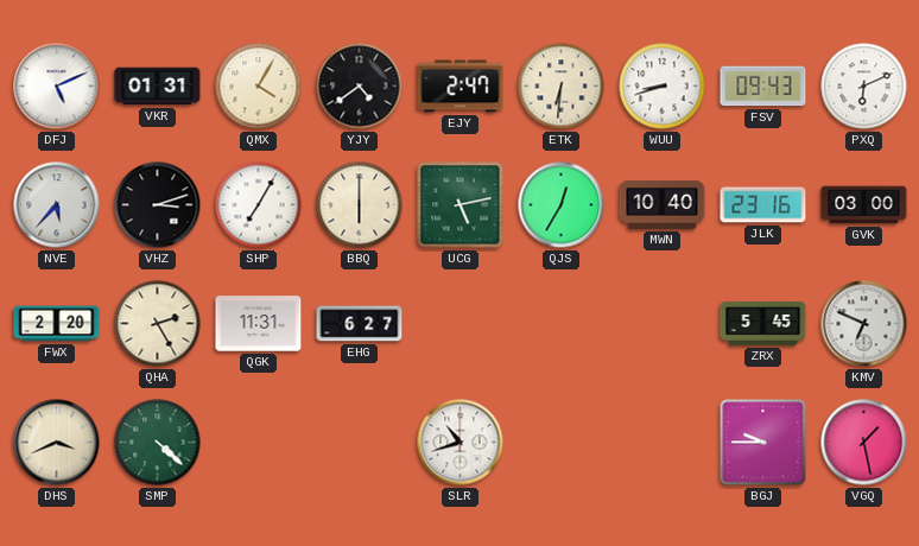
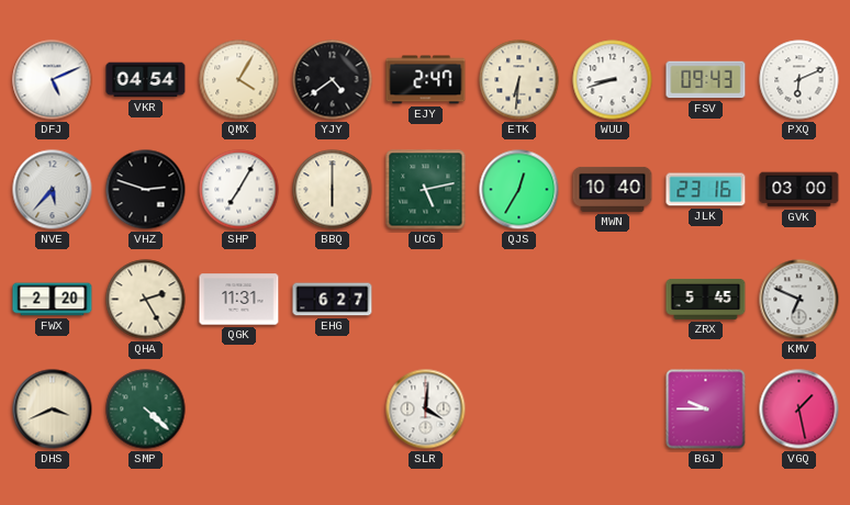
VKR: 01:31 -> 04:54
VHZ: 3:12 -> 2:48
SLR: 10:42 -> 4:01
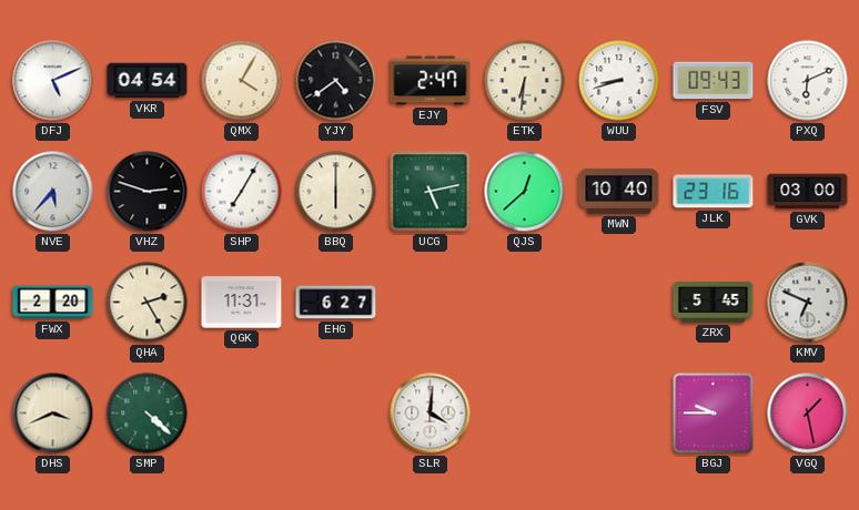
QJS: 12:35 -> 12:38
